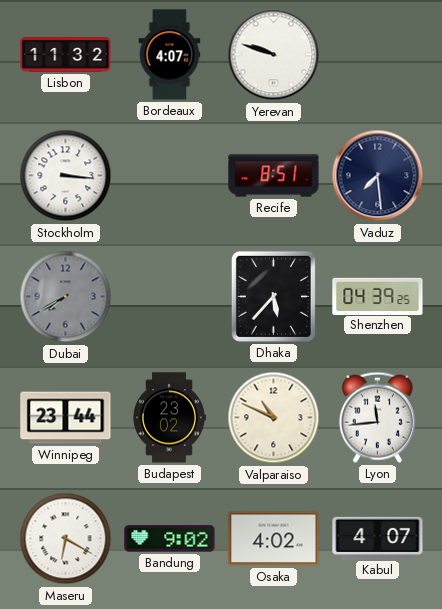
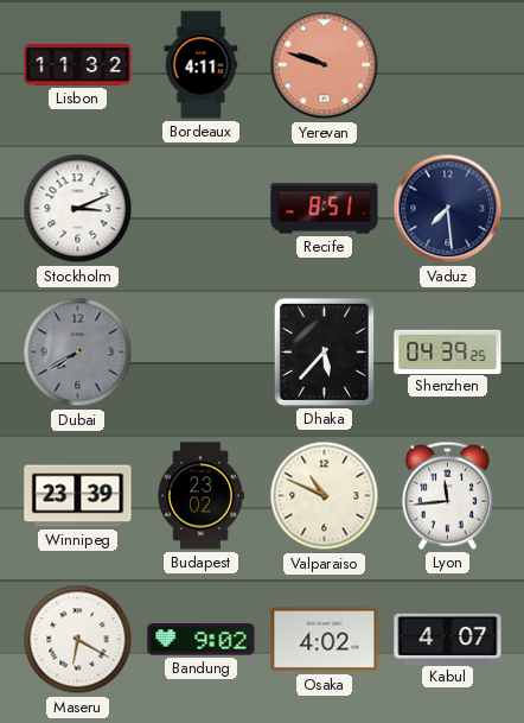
Bordeaux: 4:07 -> 4:11
Yerevan dial: white -> salmon
Stockholm: 3:16 -> 3:11
Winnipeg: 23:44 -> 23:39
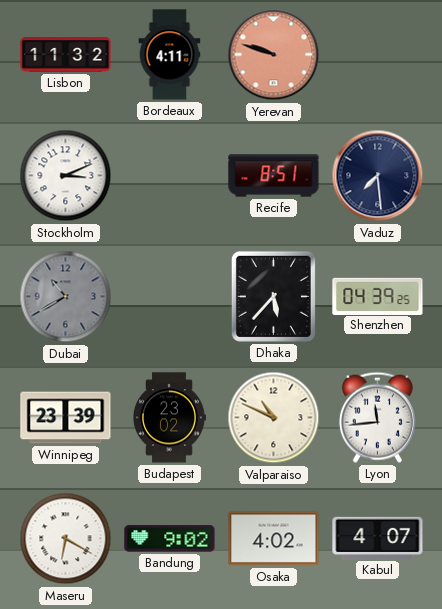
Dubai: 7:40 -> 10:40
